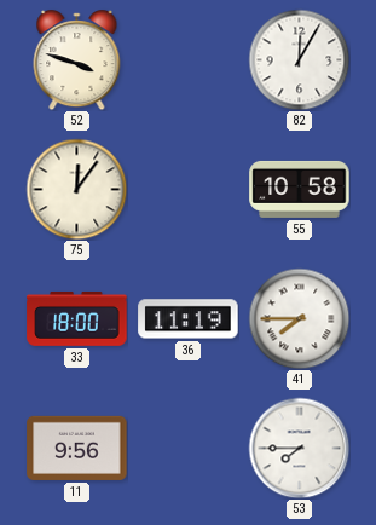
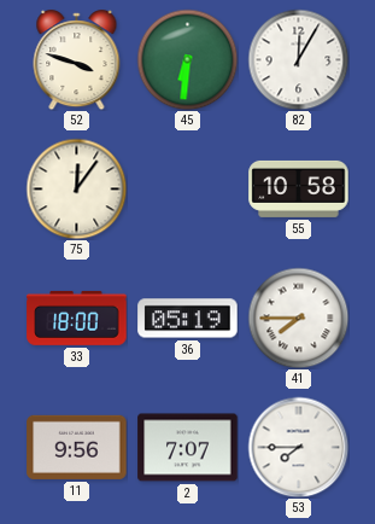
45: none -> 6:31
36: 11:19 -> 05:19
2: none -> 7:07
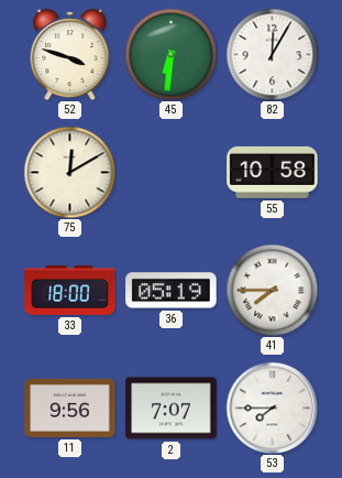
75: 12:06 -> 12:10
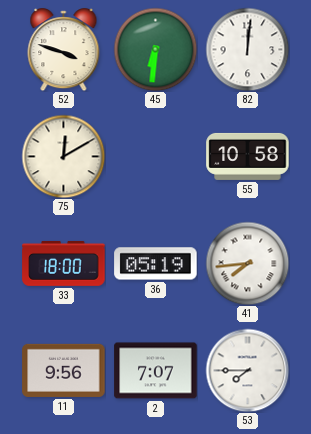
82: 12:05 -> 12:01
41: 7:45 -> 7:44
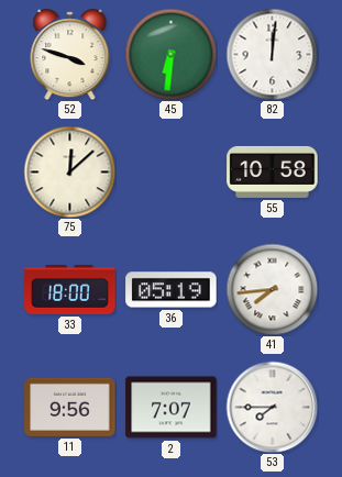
75: 12:10 -> 12:08
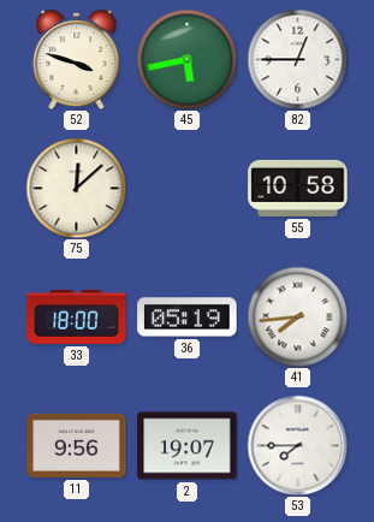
45: 6:31 -> 5:43
82: 12:01 -> 12:45
2: 7:07 -> 19:07
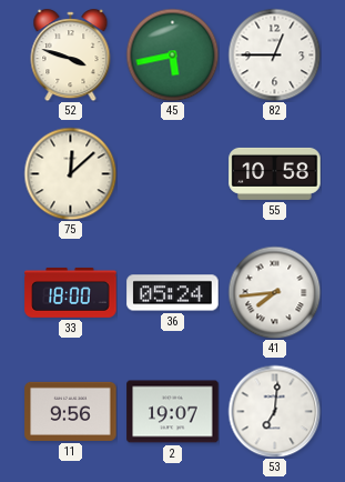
36: 05:19 -> 05:24
53: 7:45 -> 7:01
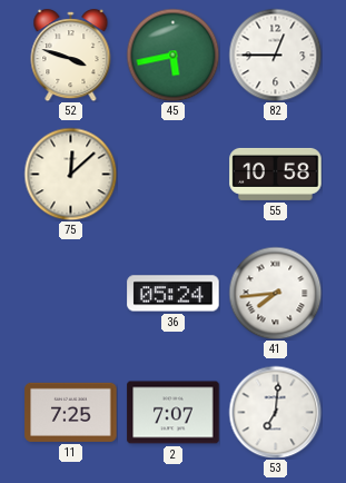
33: 18:00 -> none
11: 9:56 -> 7:25
2: 19:07 -> 7:07
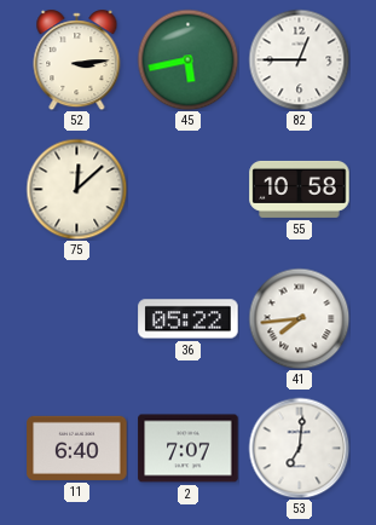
52: 3:48 -> 3:14
36: 05:24 -> 05:22
11: 7:25 -> 6:40
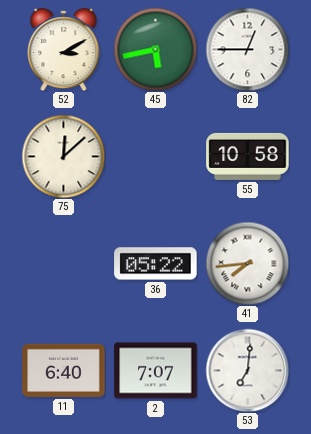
52: 3:14 -> 3:10
